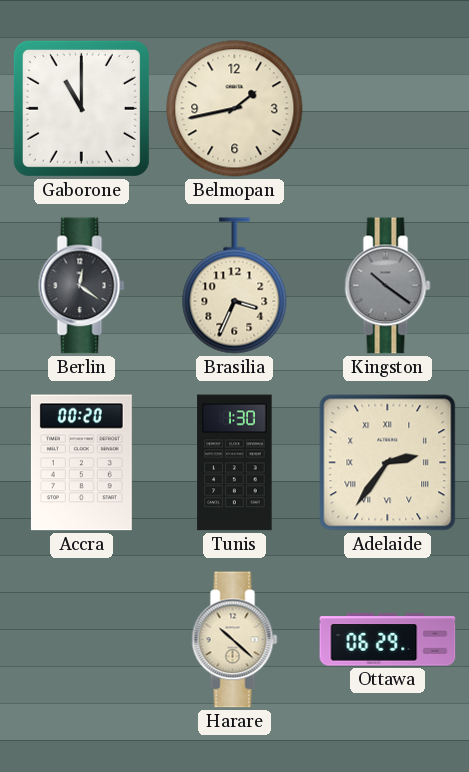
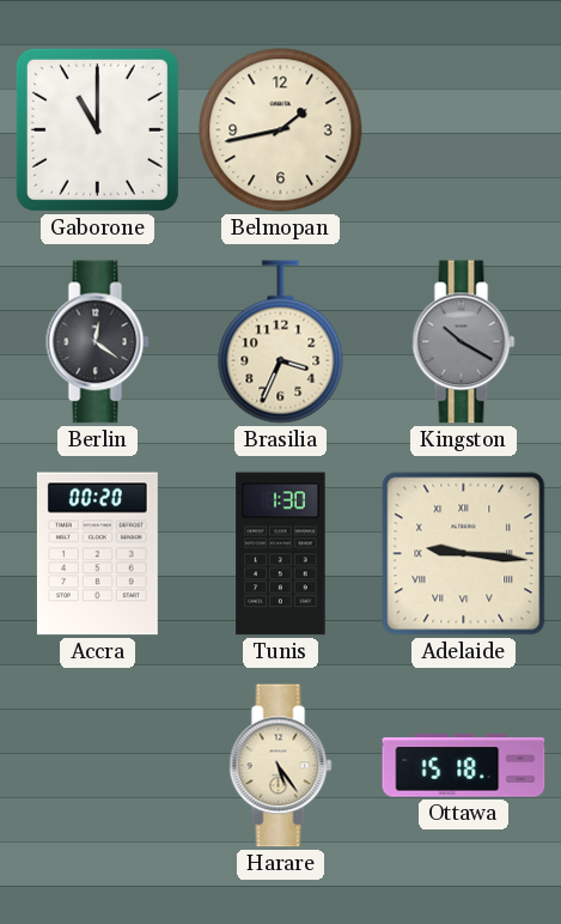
Kingston: 10:21 -> 10:20
Adelaide: 2:36 -> 9:16
Harare: 10:22 -> 5:24
Ottawa: 06:29 -> 15:18
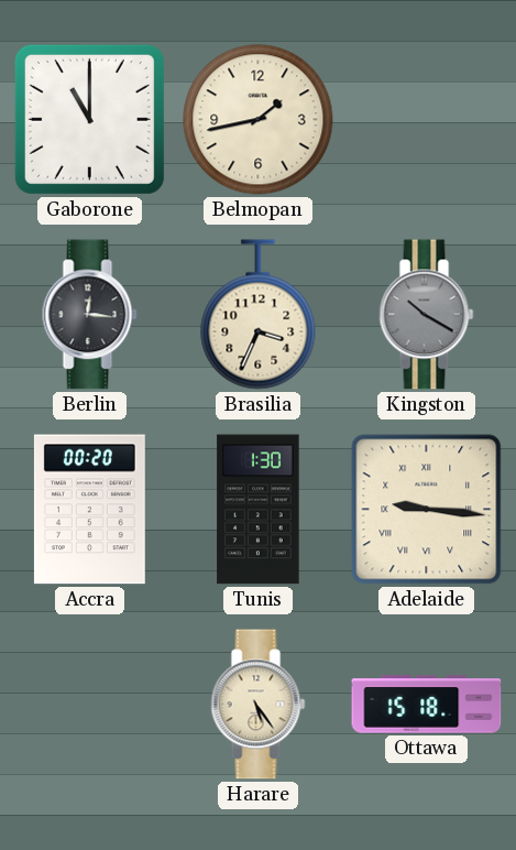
Berlin: 12:21 -> 12:16
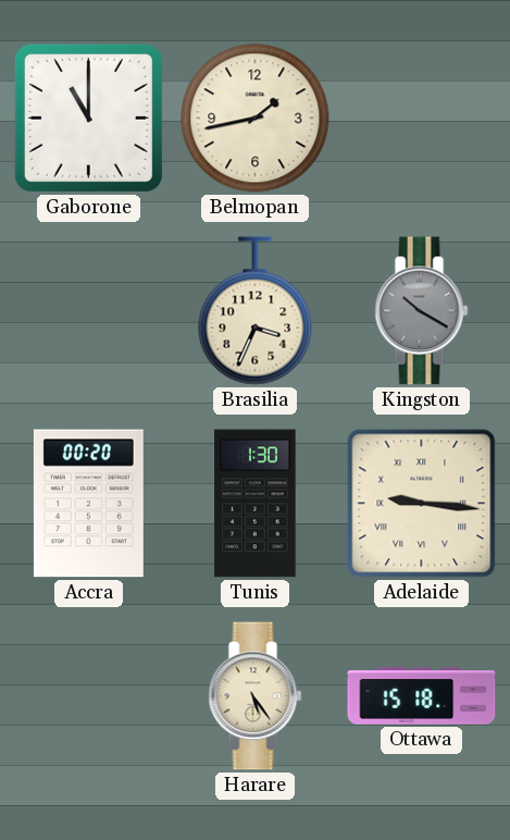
Berlin: 12:16 -> none
